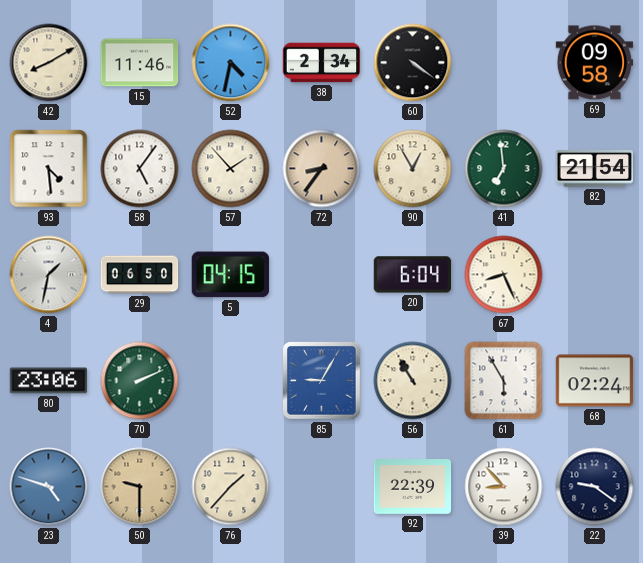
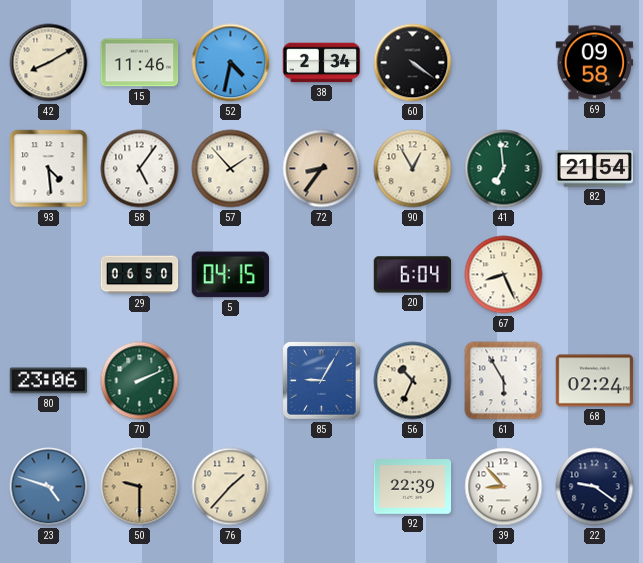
4: 1:32 -> none
56: 10:55 -> 10:34
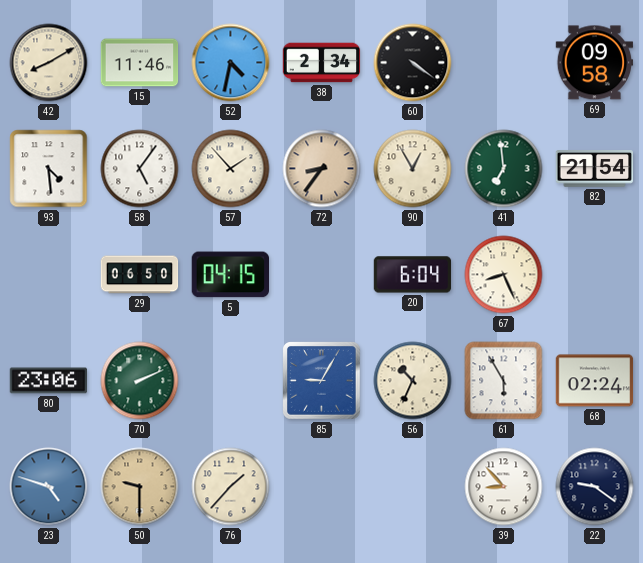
92: 22:39 -> none
